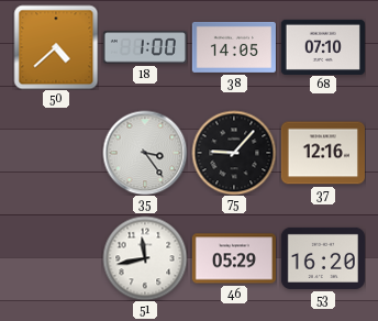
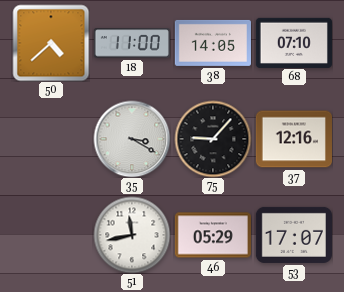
18: 1:00 -> 11:00
35: 3:24 -> 3:20
53: 16:20 -> 17:07
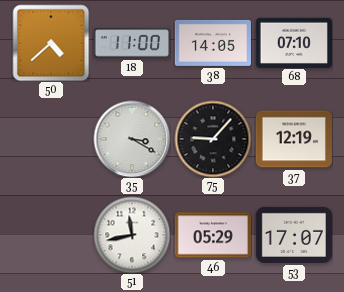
37: 12:16 -> 12:19
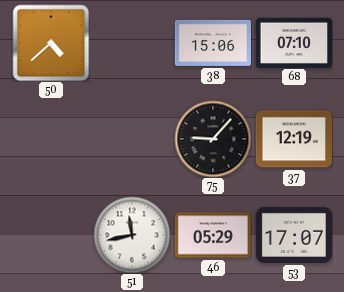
18: 11:00 -> none
38: 14:05 -> 15:06
35: 3:20 -> none
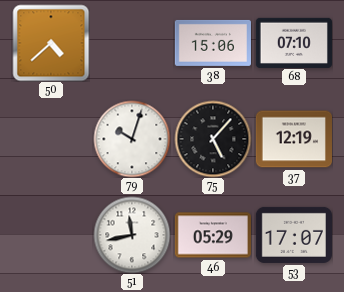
79: none -> 10:03
75: 9:07 -> 5:07
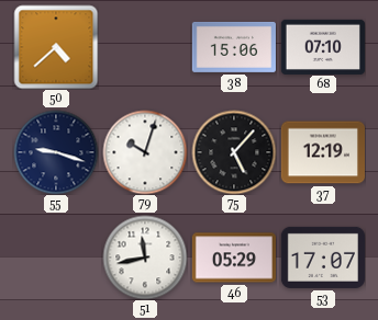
55: none -> 9:18
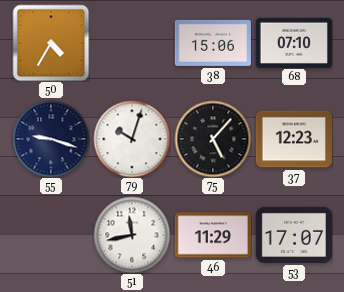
50: 4:38 -> 4:35
37: 12:19 -> 12:23
46: 05:29 -> 11:29
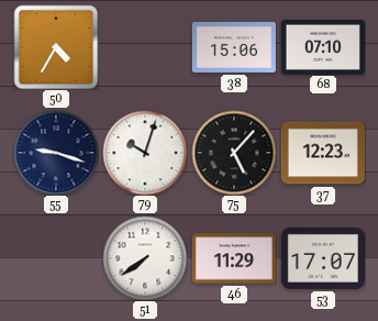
51: 11:43 -> 7:39
